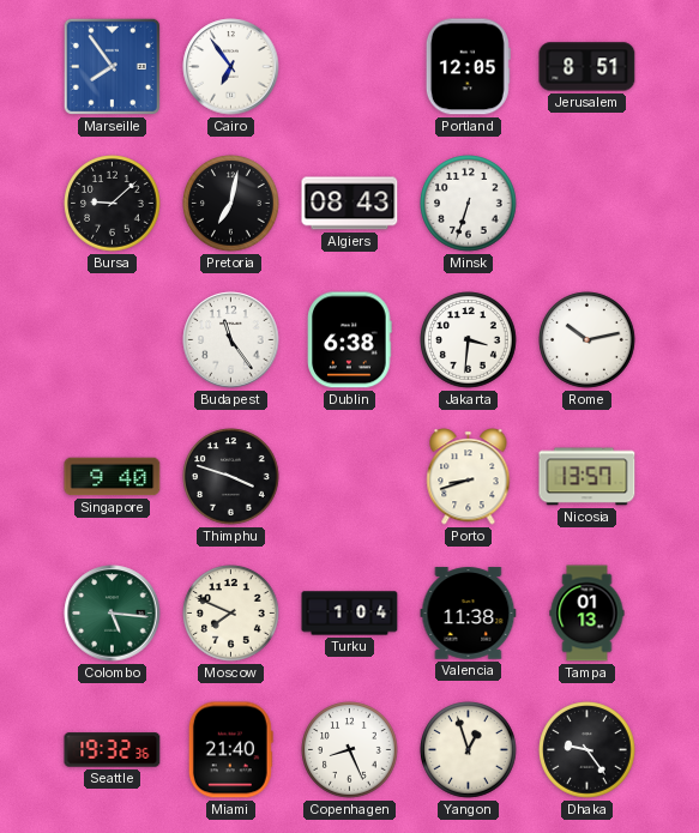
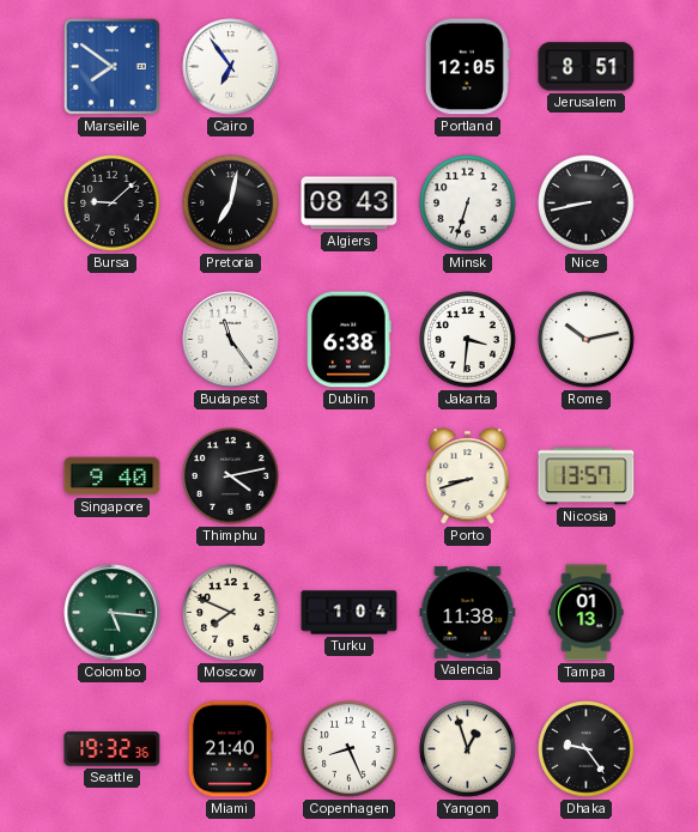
Marseille: 7:54 -> 7:51
Nice: none -> 8:43
Thimphu: 3:48 -> 4:13
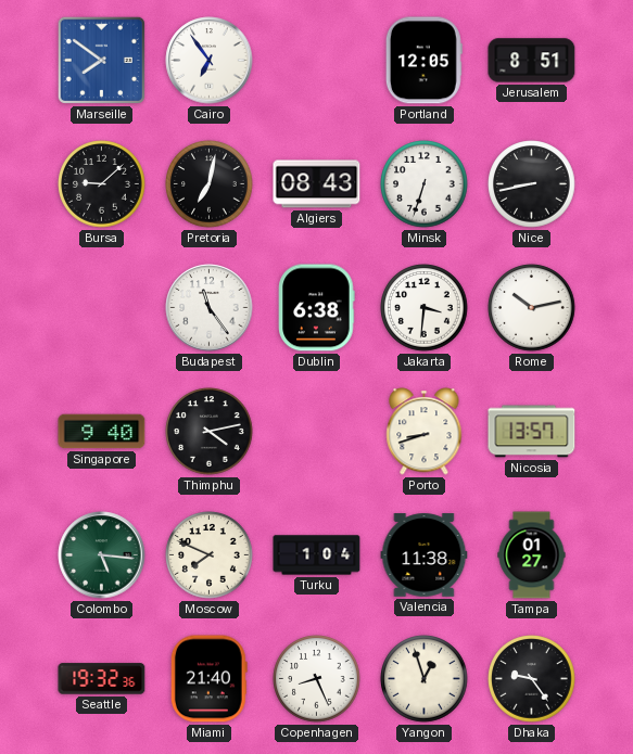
Tampa: 01:13 -> 01:27
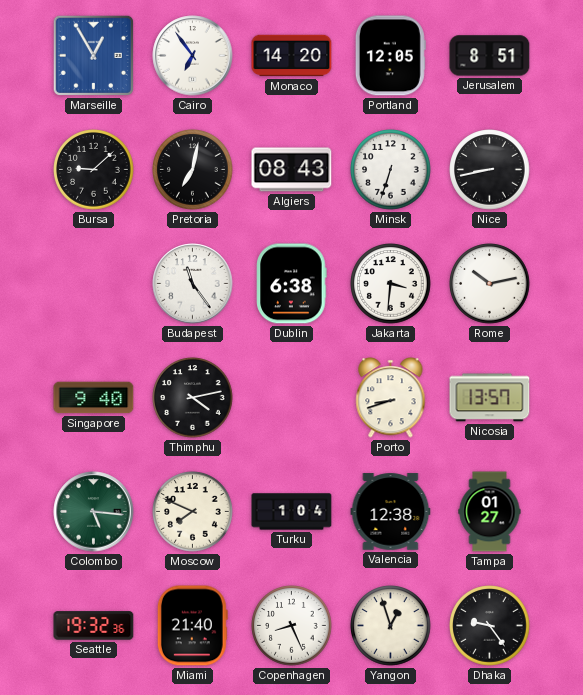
Marseille: 7:51 -> 12:55
Monaco: none -> 14:20
Valencia: 11:38 -> 12:38
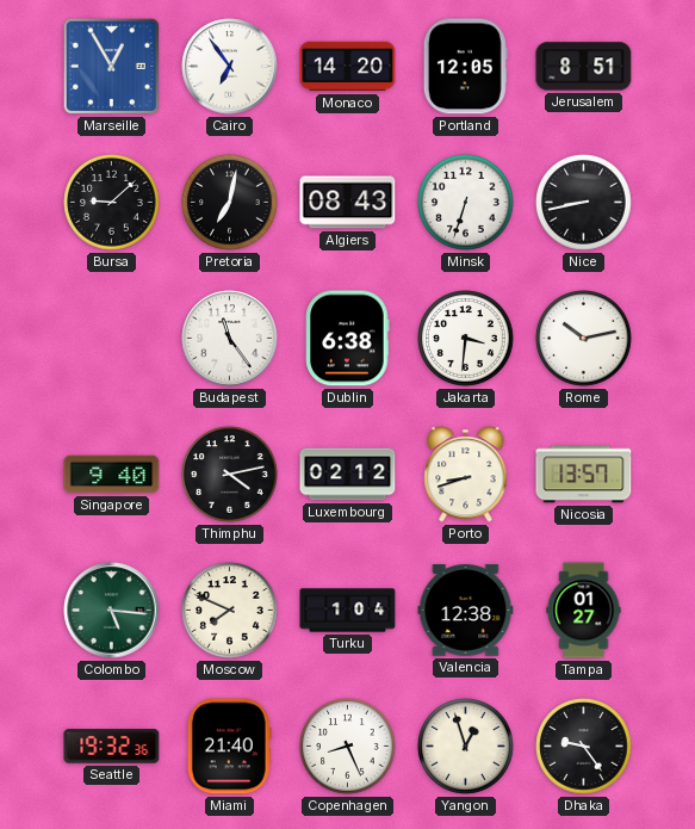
Luxembourg: none -> 02:12
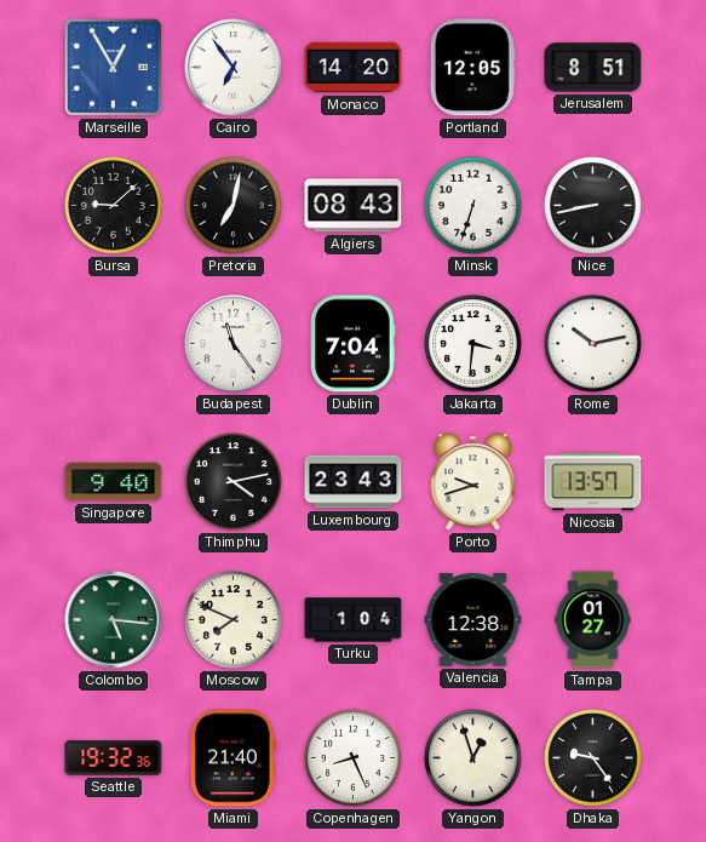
Dublin: 6:38 -> 7:04
Luxembourg: 02:12 -> 23:43
Porto: 8:42 -> 9:42
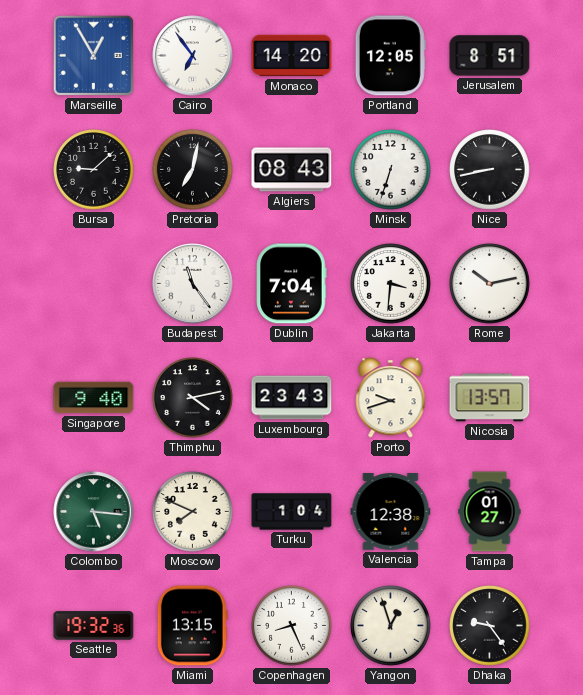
Miami: 21:40 -> 13:15
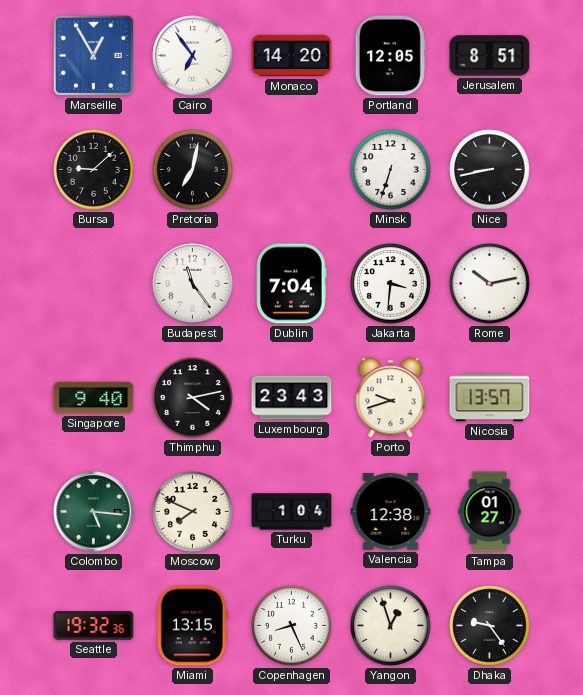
Algiers: 08:43 -> none
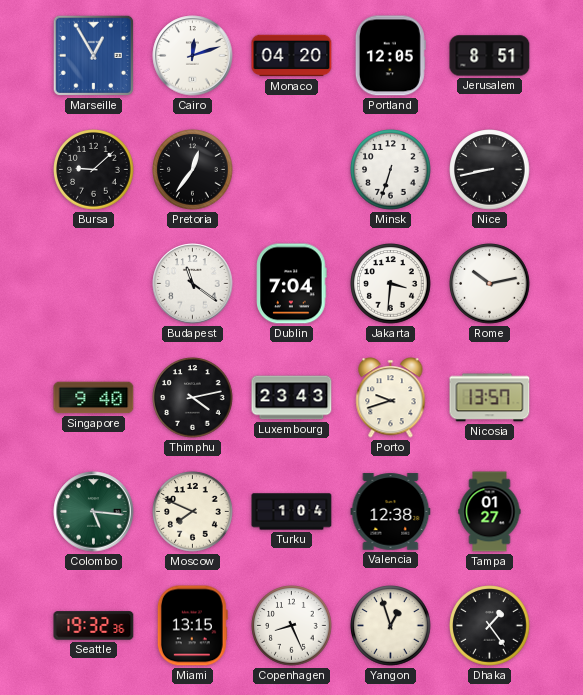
Cairo: 6:54 -> 12:12
Monaco: 14:20 -> 04:20
Pretoria: 7:02 -> 12:36
Budapest: 11:24 -> 11:21
Dhaka: 9:24 -> 1:24
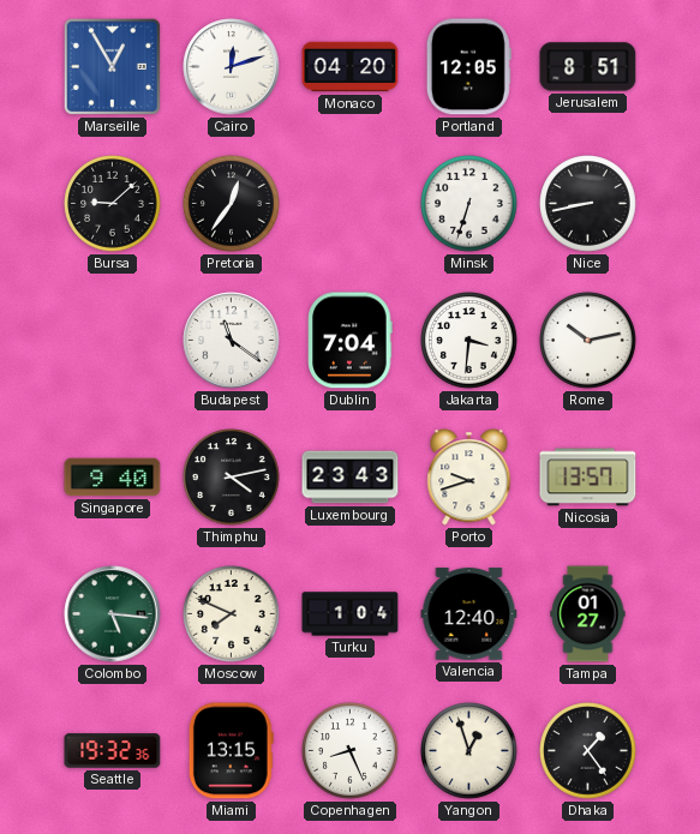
Valencia: 12:38 -> 12:40
